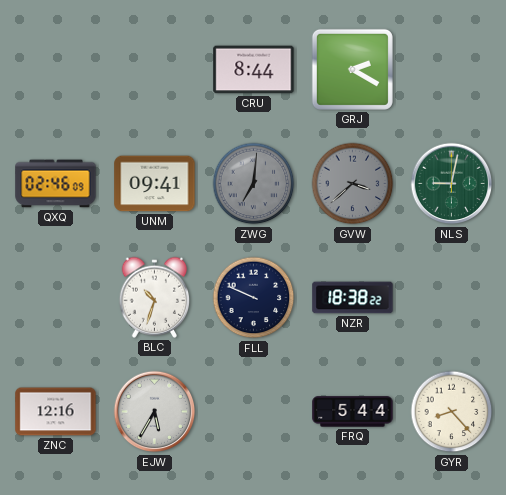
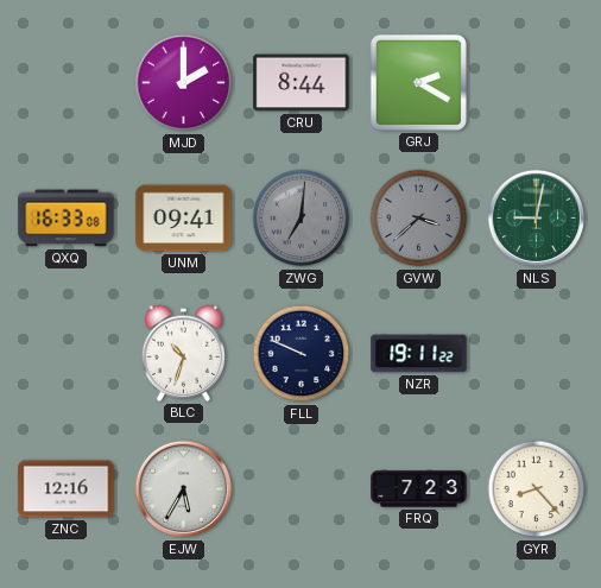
MJD: none -> 2:00
QXQ: 02:46 -> 16:33
NZR: 18:38 -> 19:11
FRQ: 5:44 -> 7:23
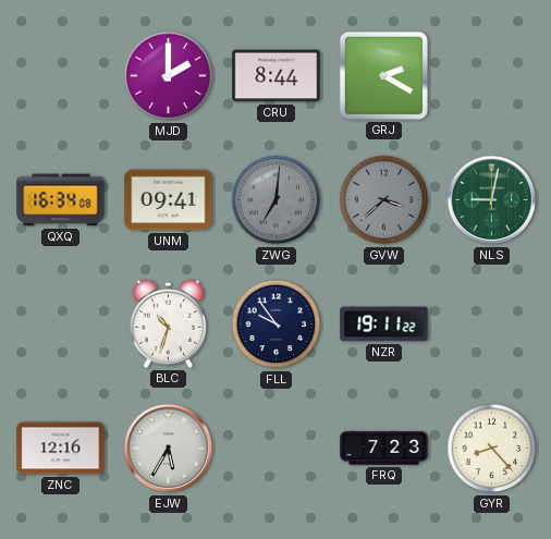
QXQ: 16:33 -> 16:34
FLL: 9:49 -> 9:54
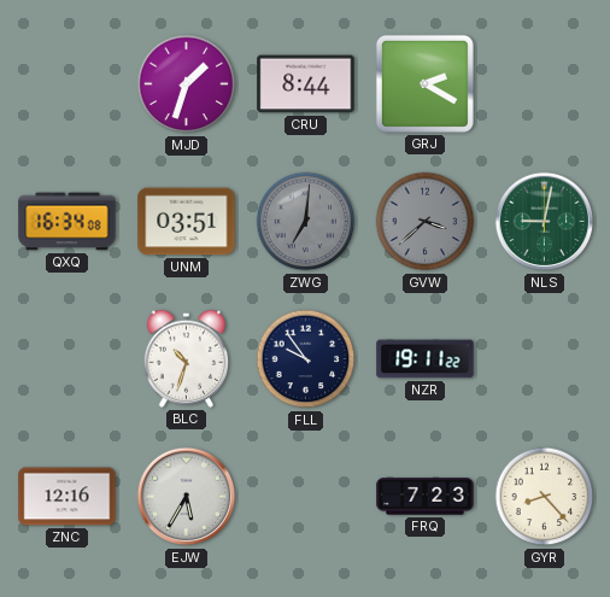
MJD: 2:00 -> 1:33
UNM: 09:41 -> 03:51
